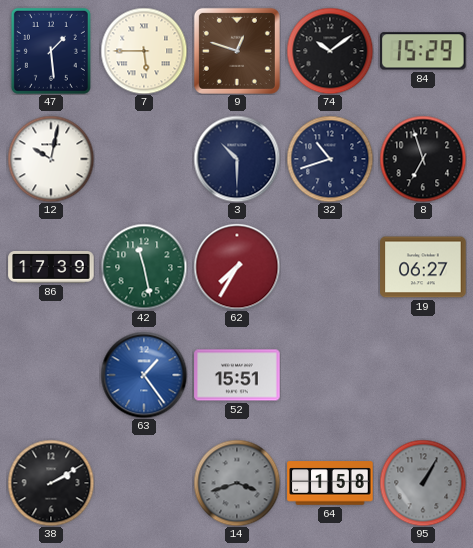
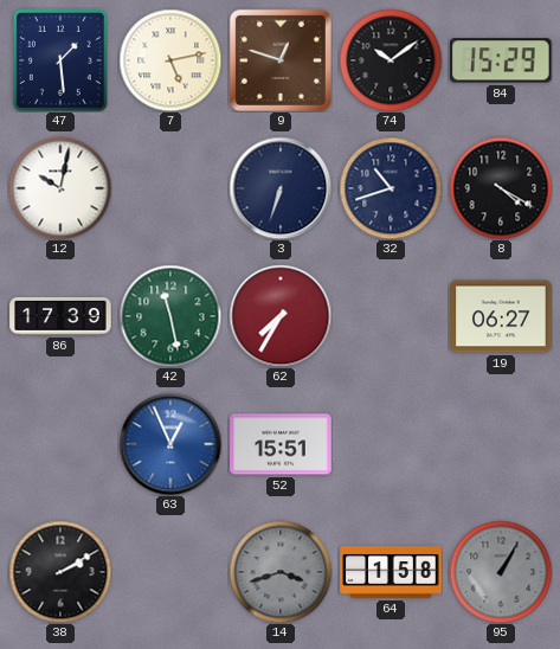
7: 5:45 -> 5:13
3: 10:30 -> 6:33
8: 6:57 -> 4:20
63: 1:24 -> 12:56
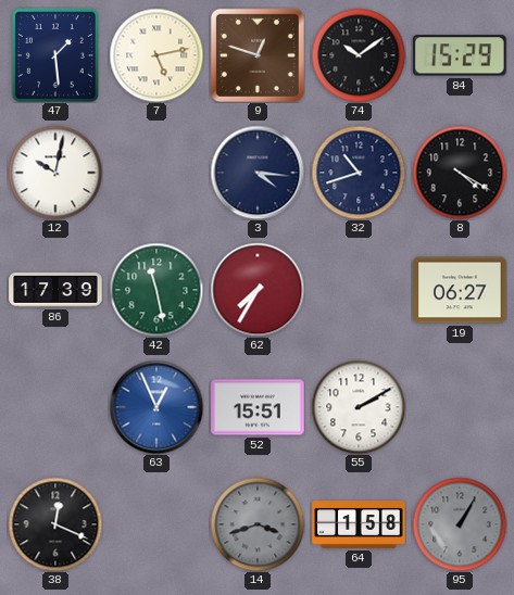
3: 6:33 -> 4:16
55: none -> 2:10
38: 2:10 -> 12:19
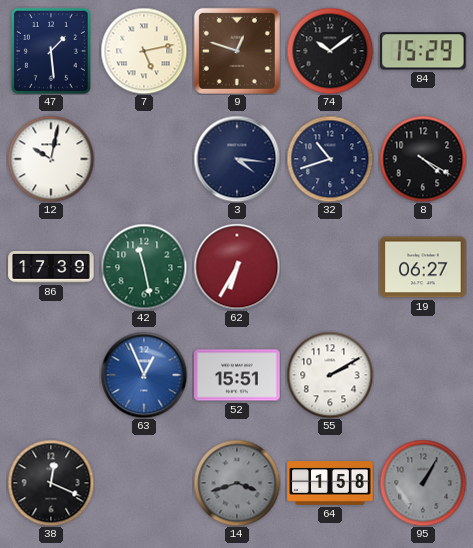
62: 7:35 -> 6:35
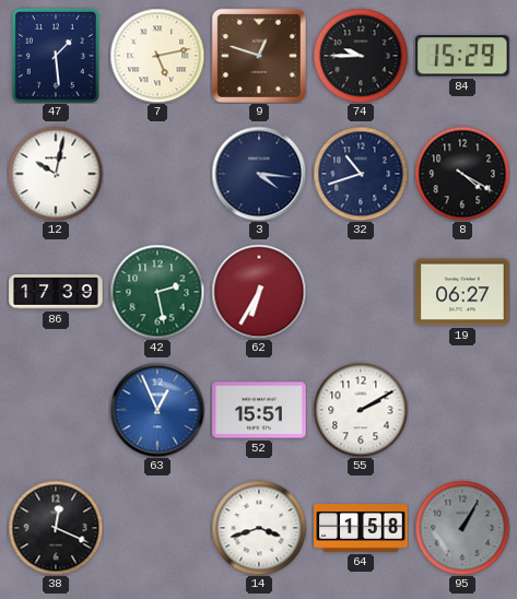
74: 10:09 -> 9:45
42: 11:28 -> 2:28
14 dial: grey -> white
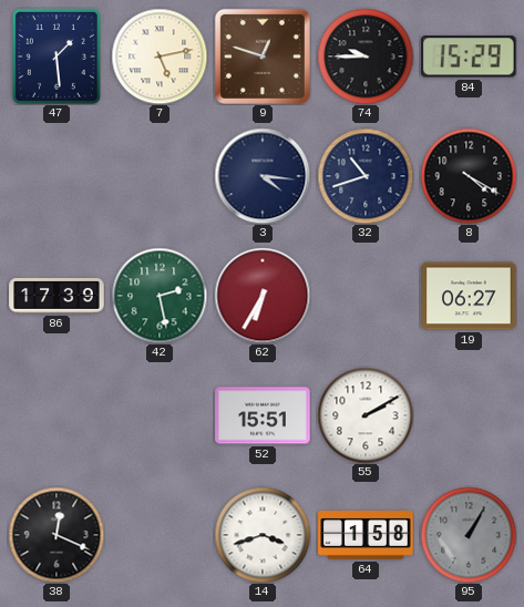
12: 10:02 -> none
63: 12:56 -> none
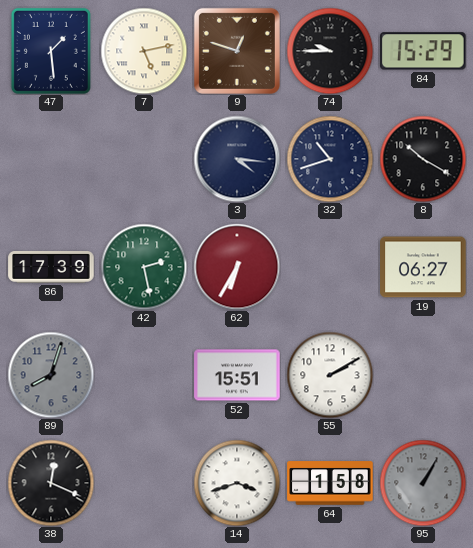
8: 4:20 -> 10:20
89: none -> 8:03
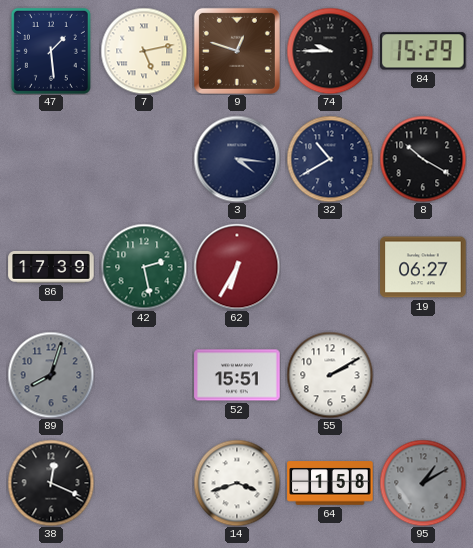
32: 10:42 -> 10:40
95: 1:05 -> 1:10
